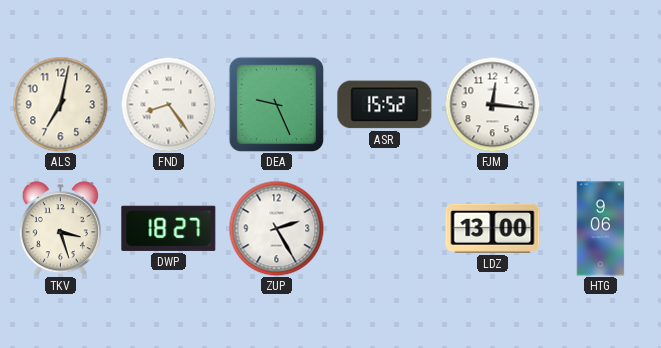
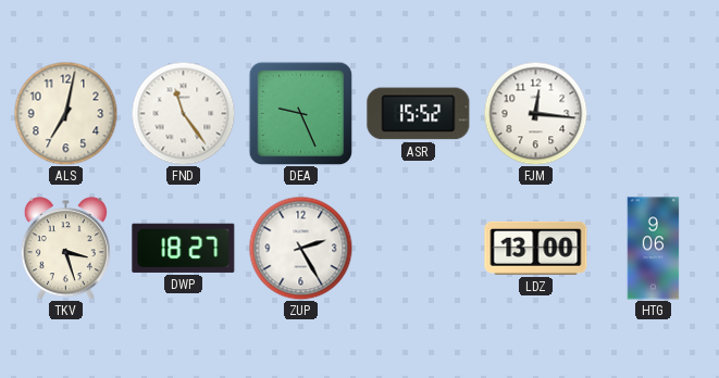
FND: 8:24 -> 11:24
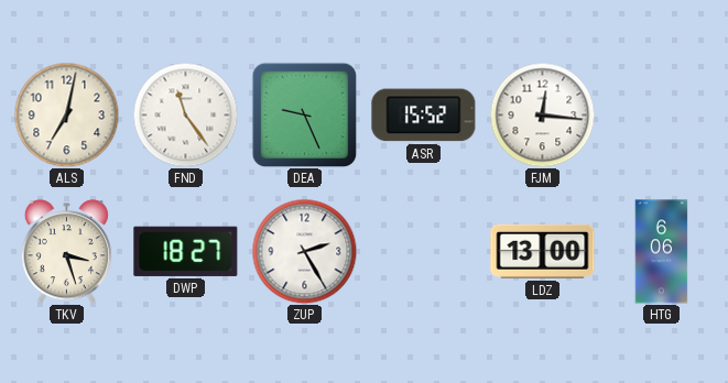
HTG: 9:06 -> 6:06
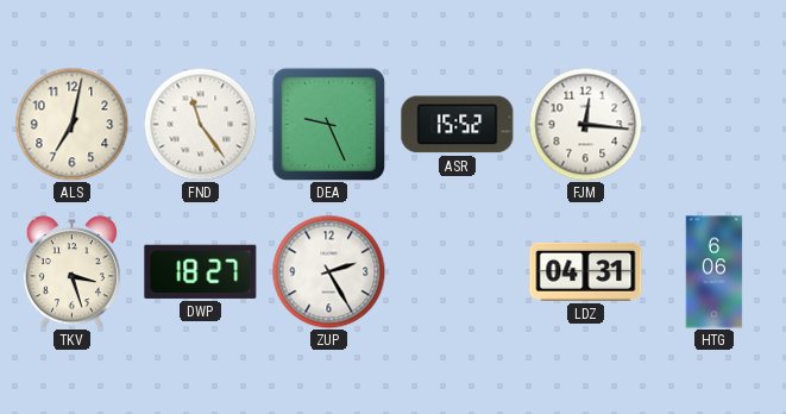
LDZ: 13:00 -> 04:31
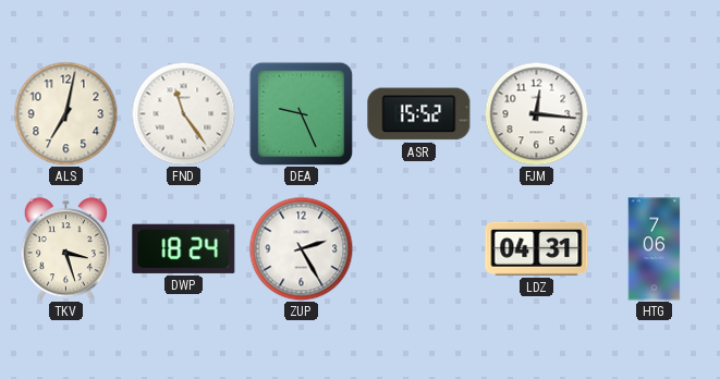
DWP: 18:27 -> 18:24
HTG: 6:06 -> 7:06
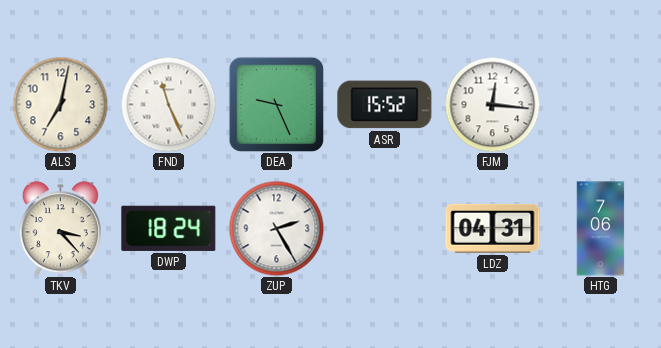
FND: 11:24 -> 11:26
TKV: 3:27 -> 3:23
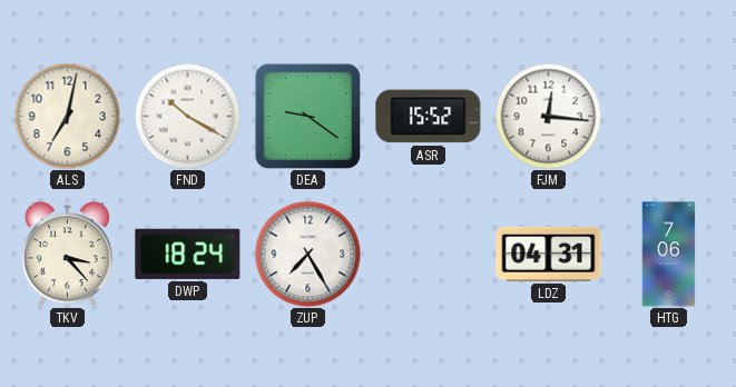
FND: 11:26 -> 10:20
DEA: 9:26 -> 9:21
ZUP: 2:25 -> 7:25
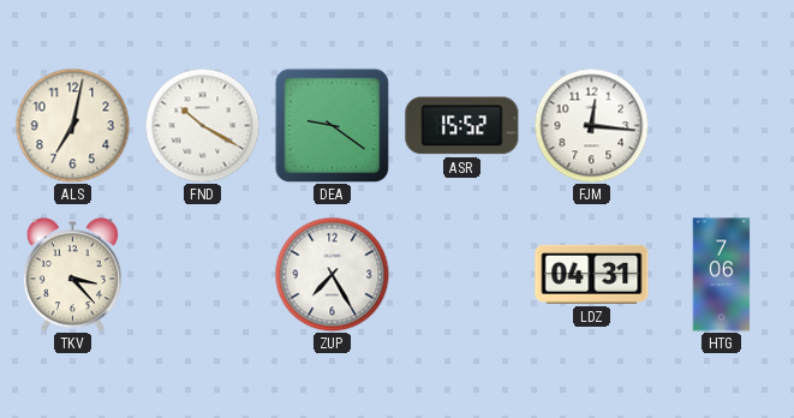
DWP: 18:24 -> none
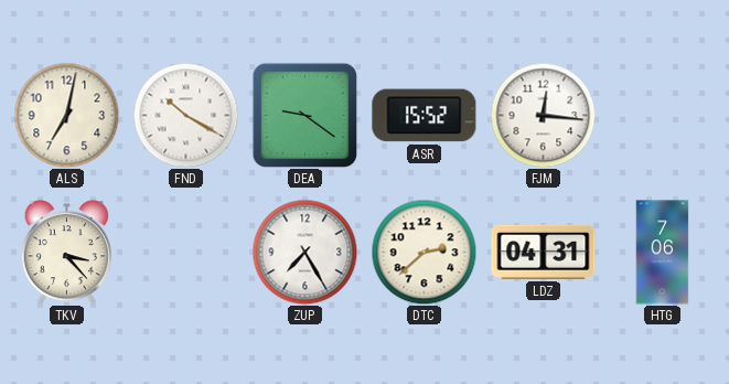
DTC: none -> 2:38
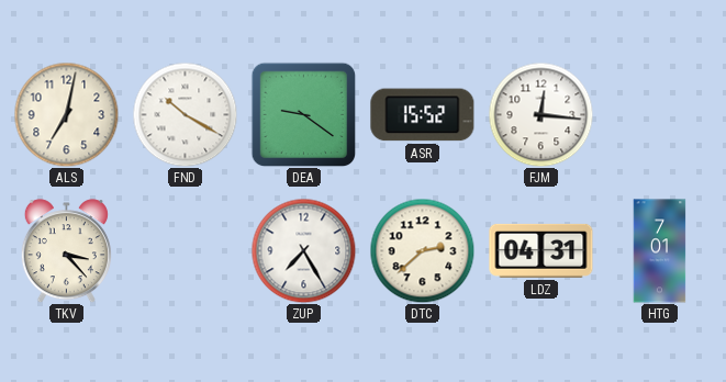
HTG: 7:06 -> 7:01
